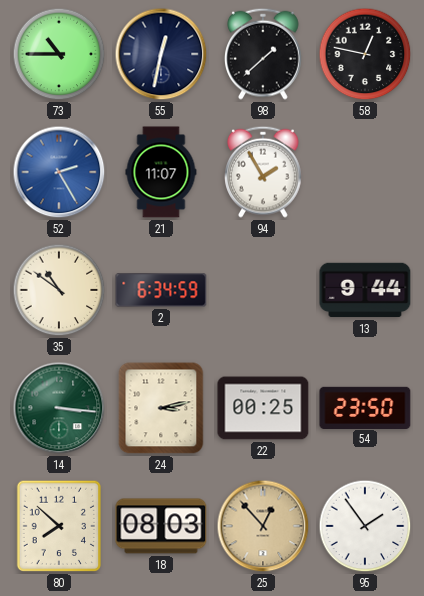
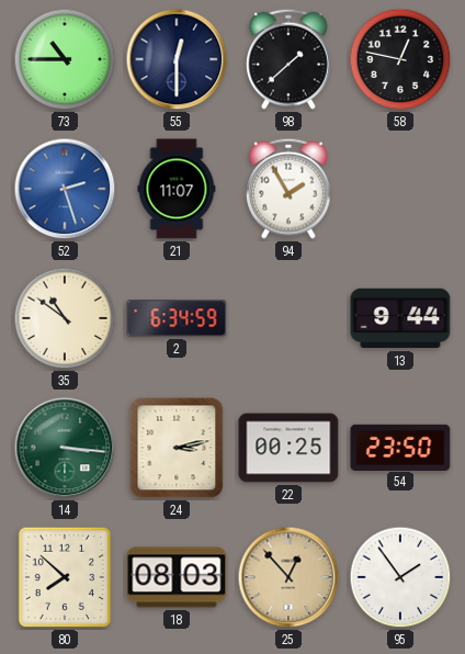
55: 12:32 -> 12:30
52: 2:25 -> 2:27
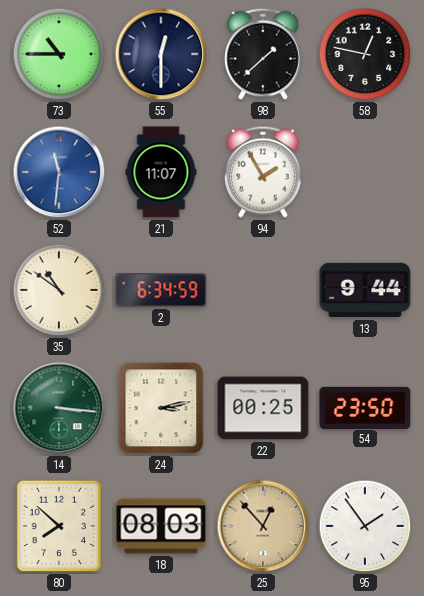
52: 2:27 -> 11:31
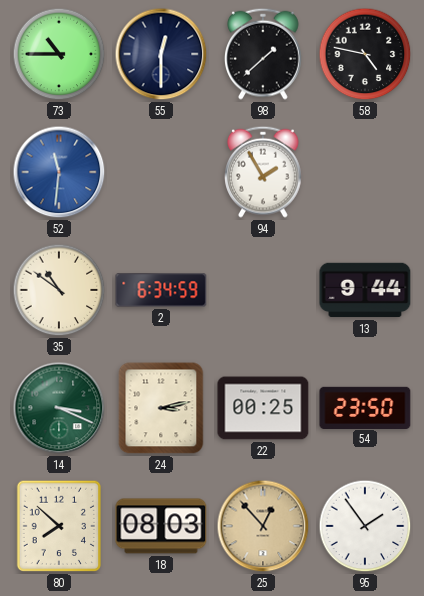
58: 12:47 -> 4:47
21: 11:07 -> none
14: 3:16 -> 3:19
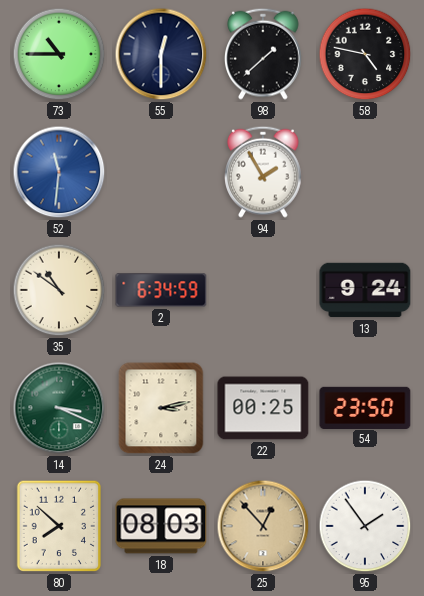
13: 9:44 -> 9:24
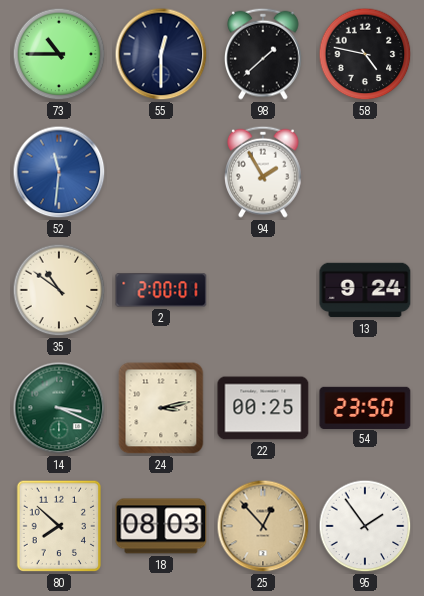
2: 6:34 -> 2:00
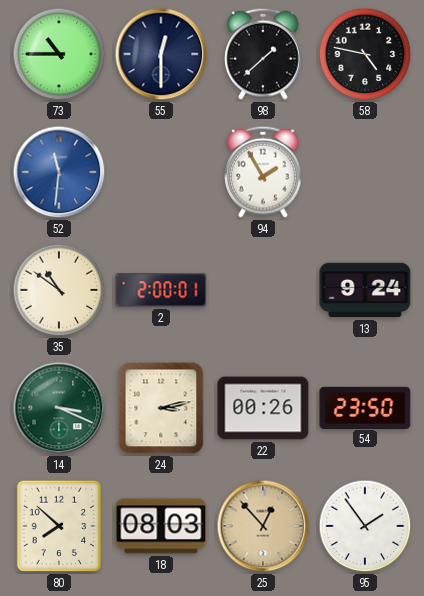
22: 00:25 -> 00:26
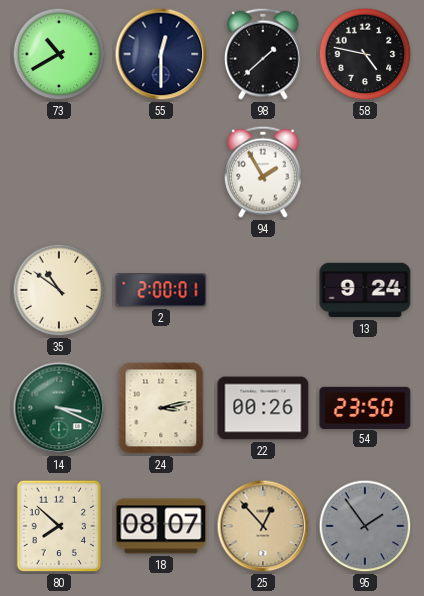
73: 10:45 -> 10:40
52: 11:31 -> none
18: 08:03 -> 08:07
95 dial: white -> grey
